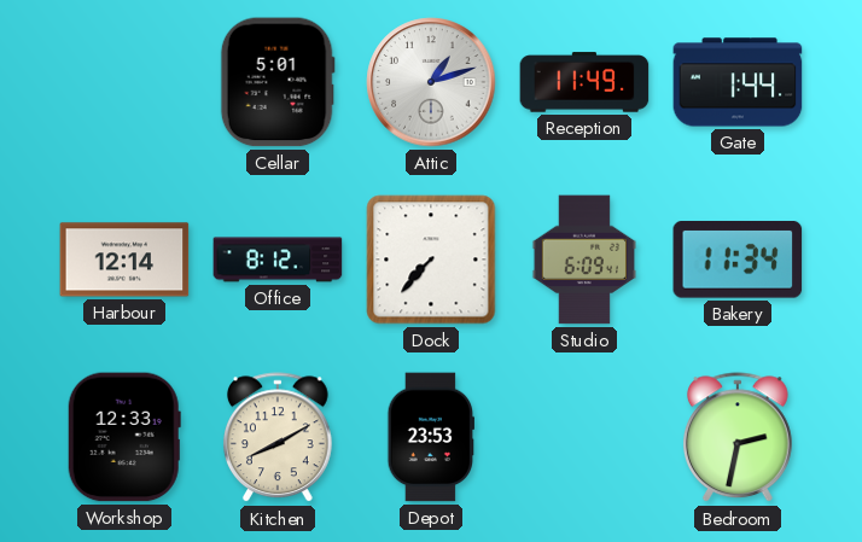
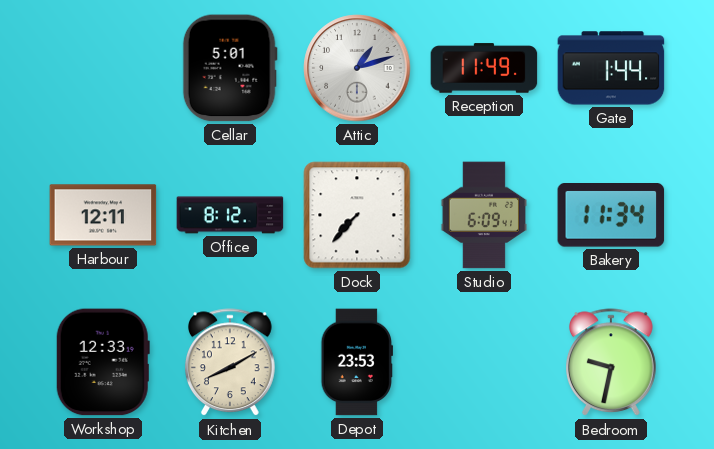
Harbour: 12:14 -> 12:11
Bedroom: 2:32 -> 9:32
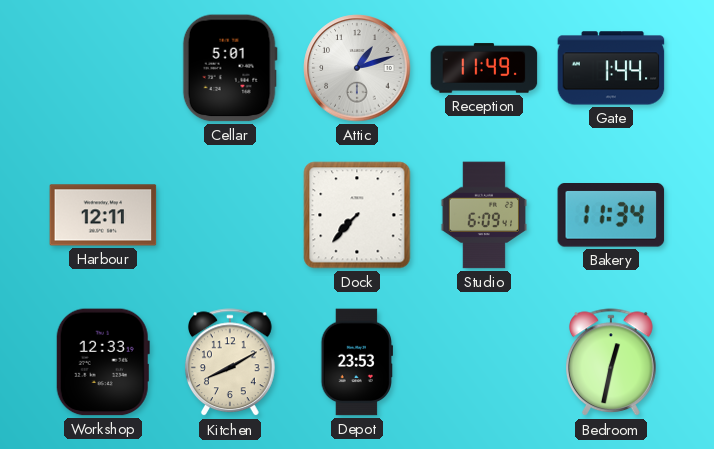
Office: 8:12 -> none
Bedroom: 9:32 -> 12:32
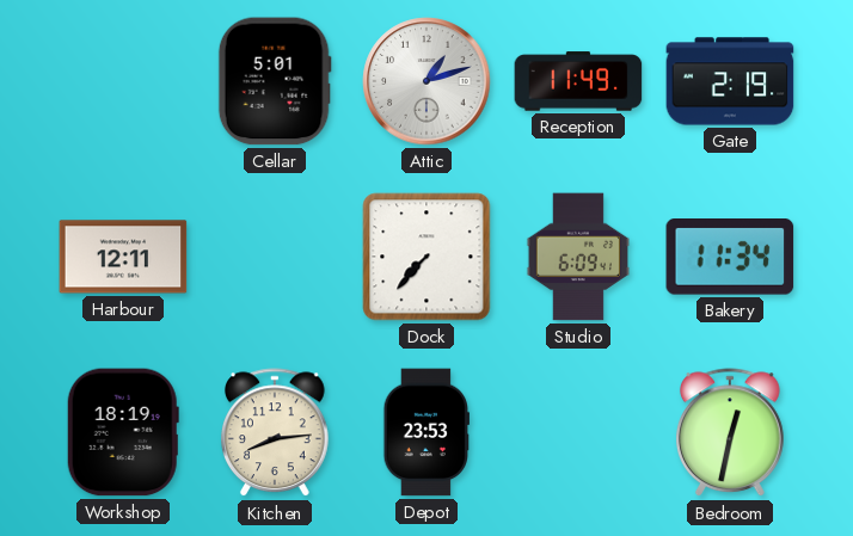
Gate: 1:44 -> 2:19
Workshop: 12:33 -> 18:19
Kitchen: 8:10 -> 8:14
